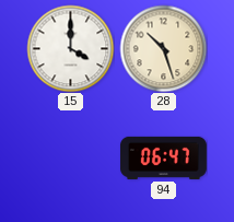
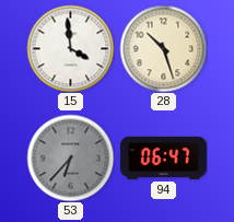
15: 4:00 -> 3:59
53: none -> 6:37
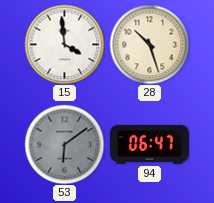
53: 6:37 -> 6:09
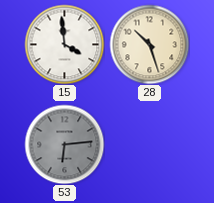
53: 6:09 -> 6:14
94: 06:47 -> none
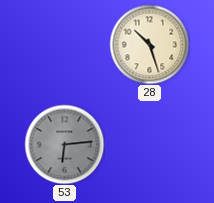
15: 3:59 -> none
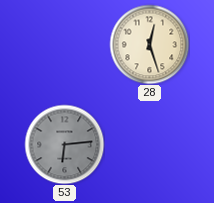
28: 10:27 -> 12:27
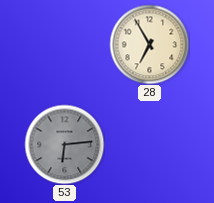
28: 12:27 -> 6:55
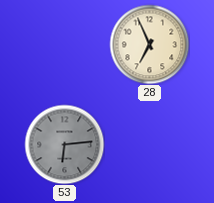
28: 6:55 -> 6:56
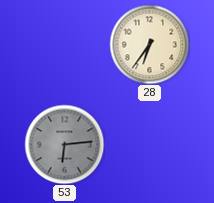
28: 6:56 -> 6:36
